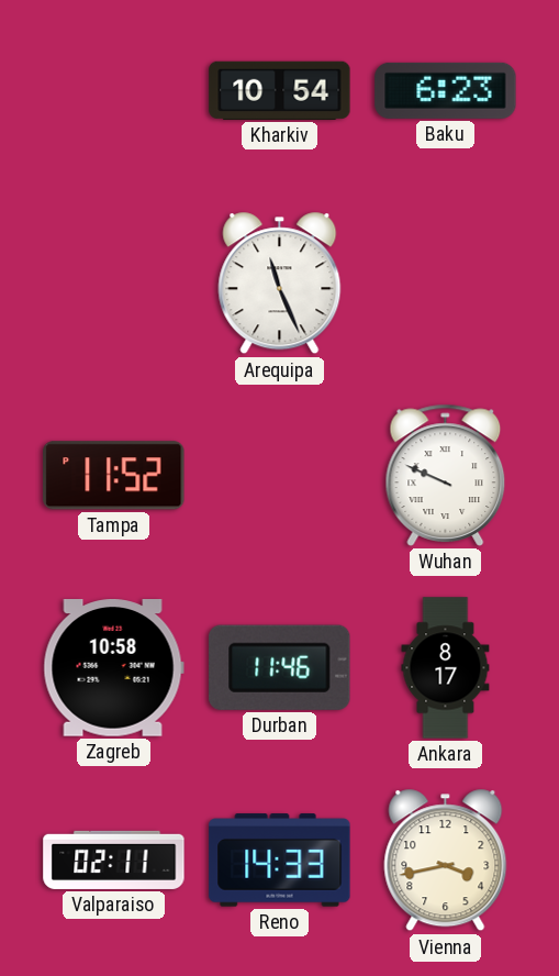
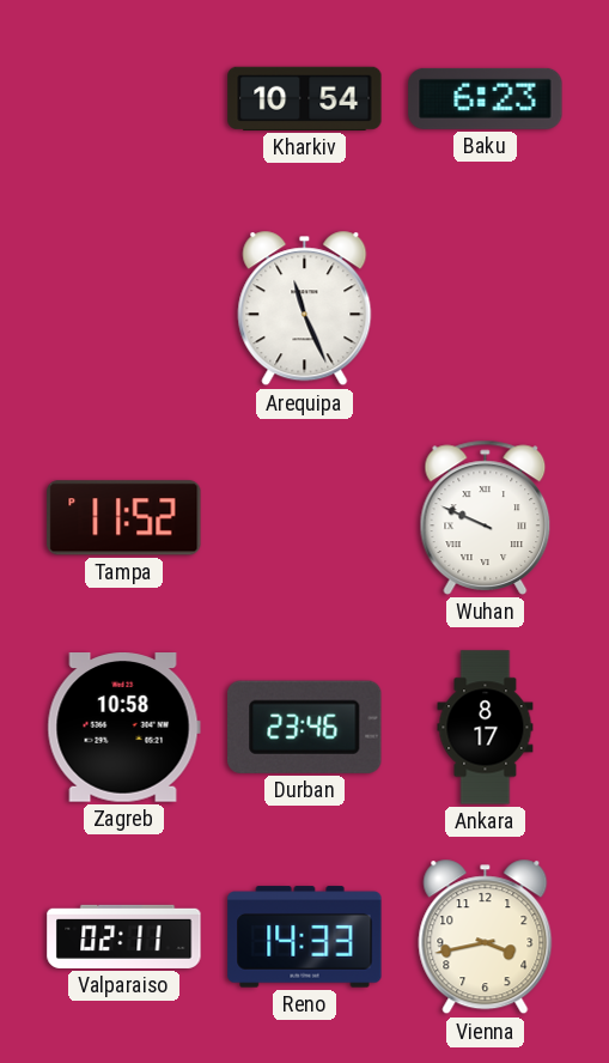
Durban: 11:46 -> 23:46
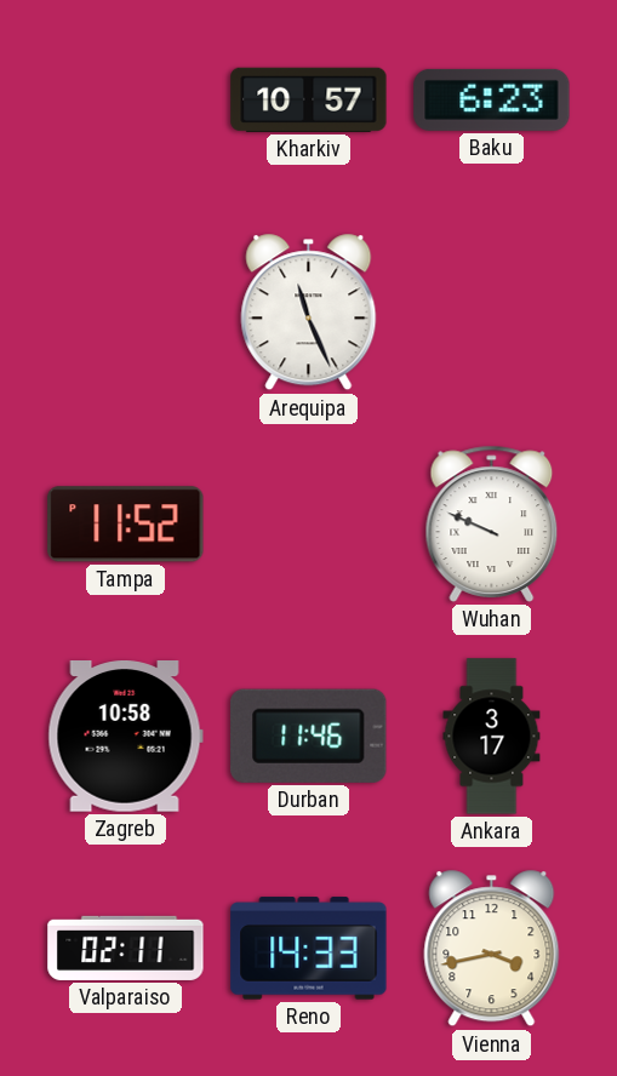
Kharkiv: 10:54 -> 10:57
Durban: 23:46 -> 11:46
Ankara: 8:17 -> 3:17
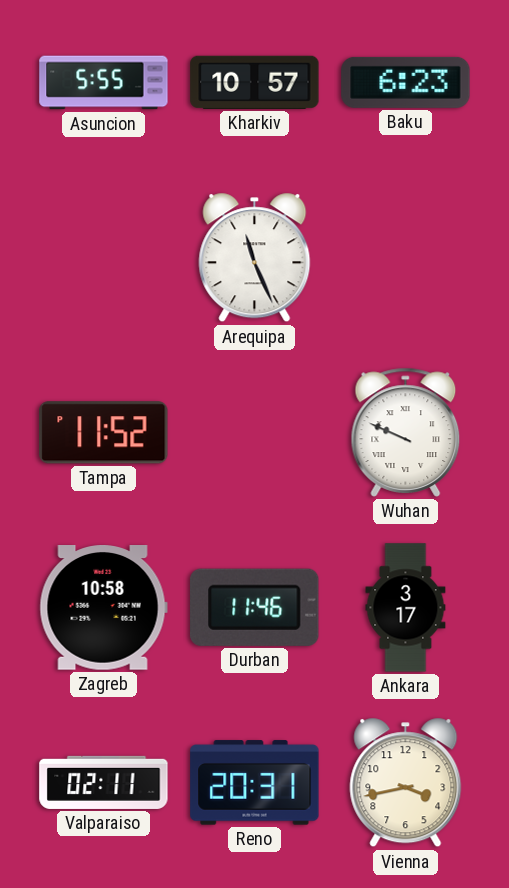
Asuncion: none -> 5:55
Reno: 14:33 -> 20:31
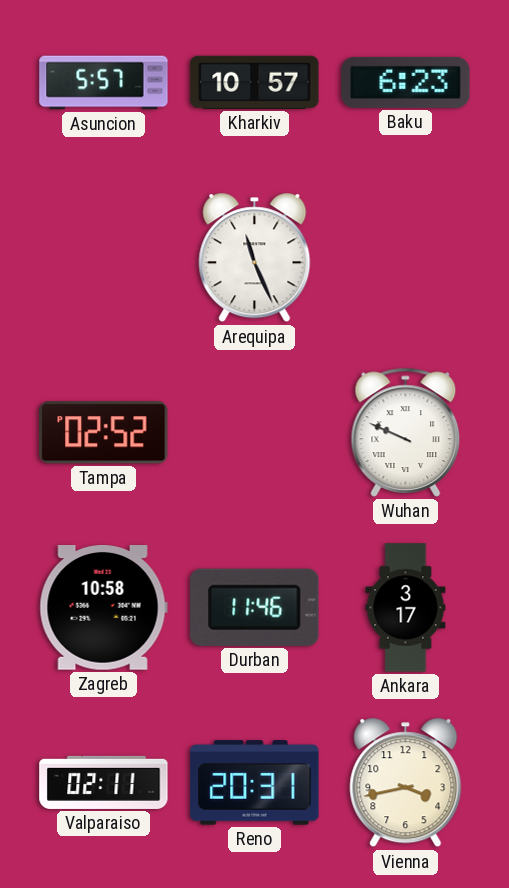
Asuncion: 5:55 -> 5:57
Tampa: 11:52 -> 02:52
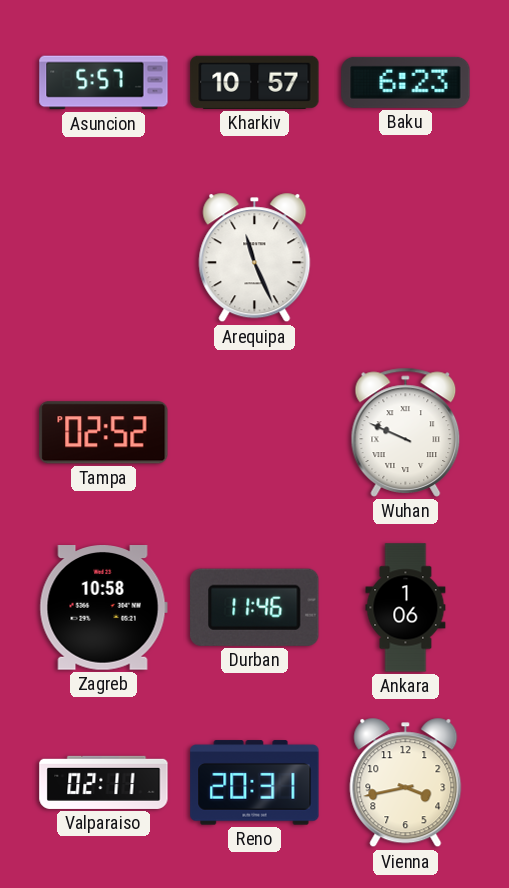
Ankara: 3:17 -> 1:06
